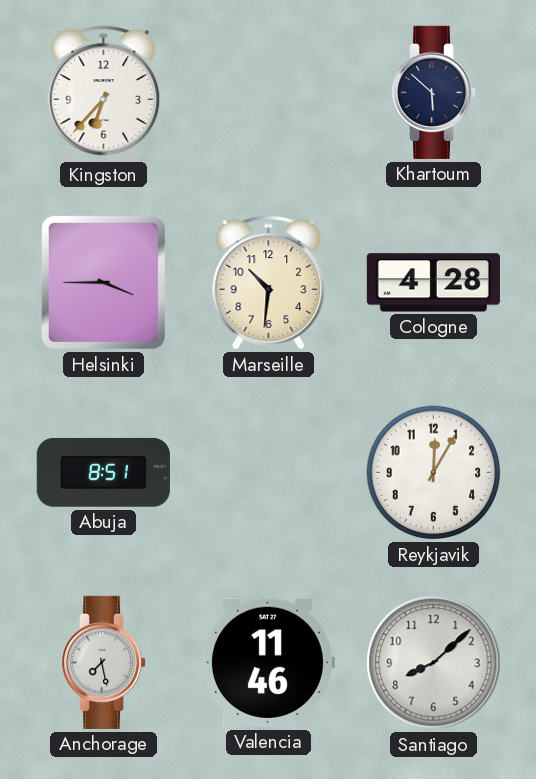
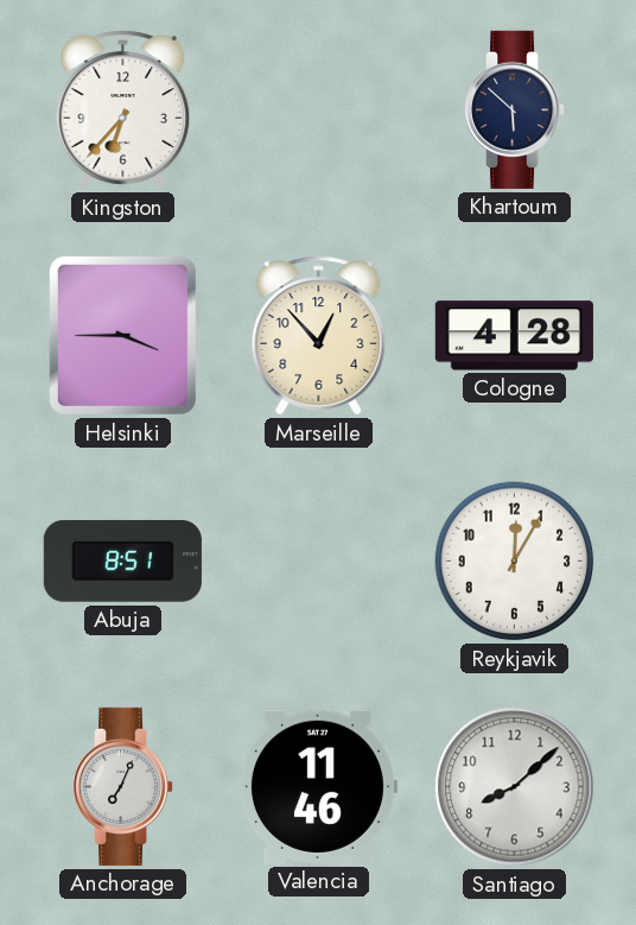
Marseille: 10:31 -> 12:53
Anchorage: 7:28 -> 7:04
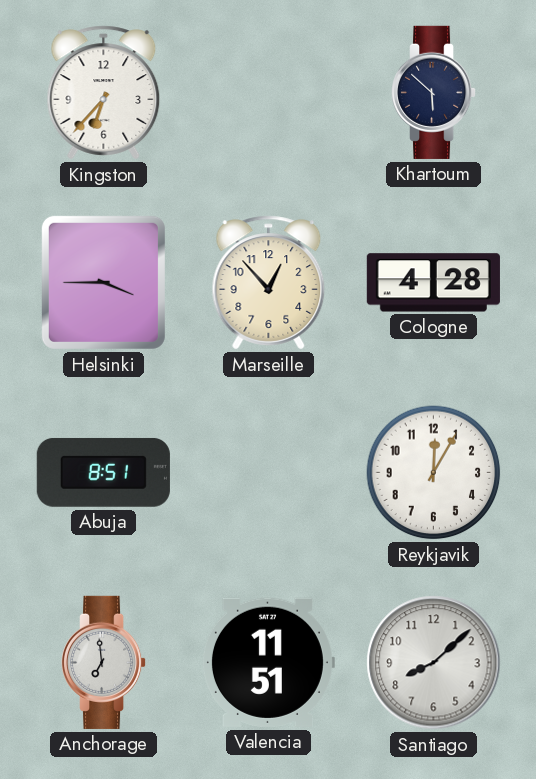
Anchorage: 7:04 -> 6:59
Valencia: 11:46 -> 11:51
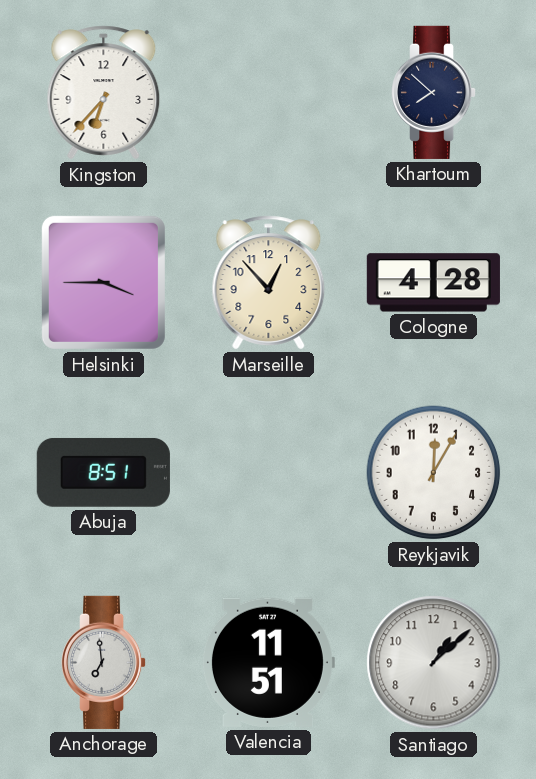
Khartoum: 5:52 -> 7:52
Santiago: 8:08 -> 1:08
